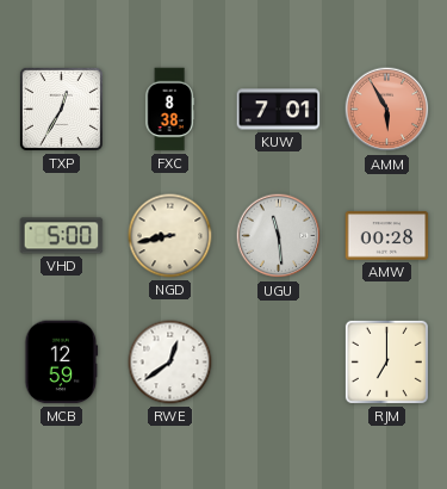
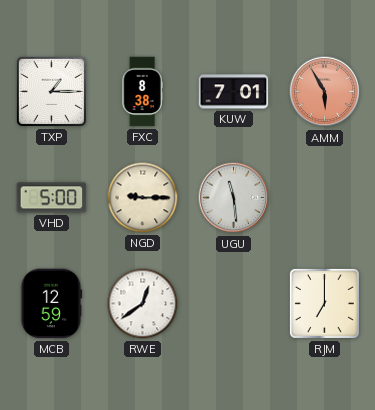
TXP: 12:35 -> 1:15
NGD: 8:43 -> 9:15
AMW: 00:28 -> none
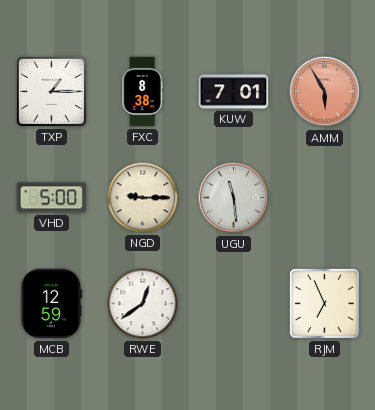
RJM: 7:00 -> 6:56
